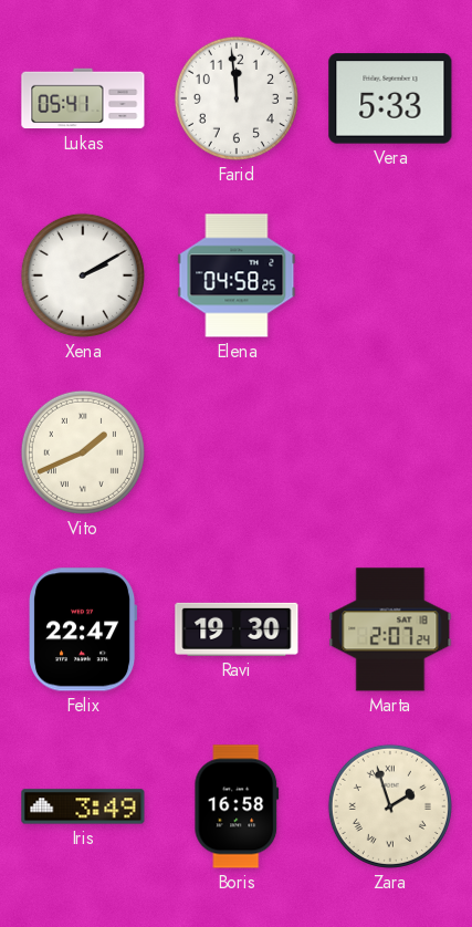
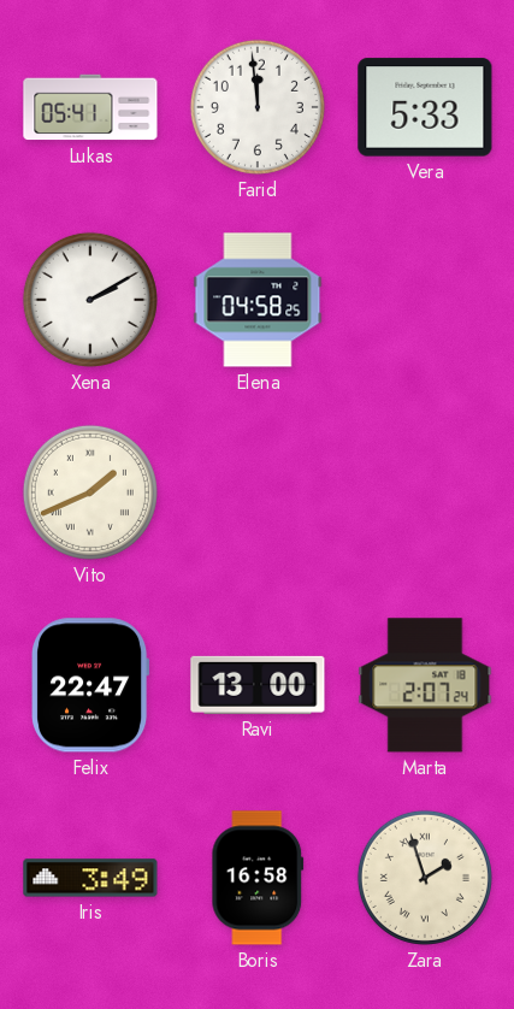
Ravi: 19:30 -> 13:00
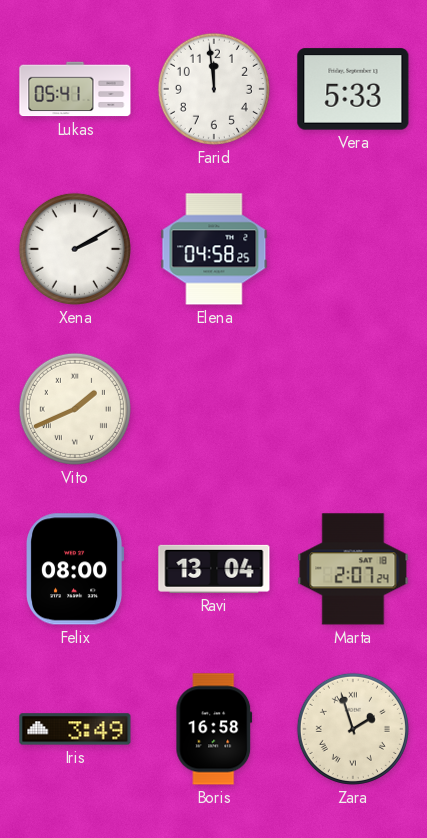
Felix: 22:47 -> 08:00
Ravi: 13:00 -> 13:04
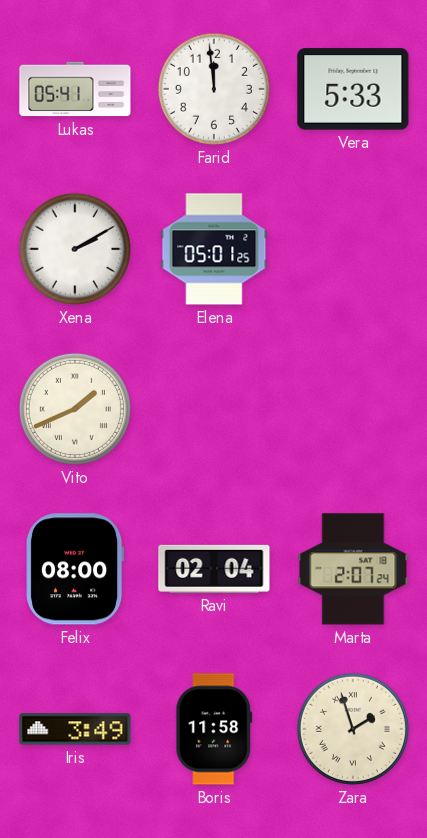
Elena: 04:58 -> 05:01
Ravi: 13:04 -> 02:04
Boris: 16:58 -> 11:58
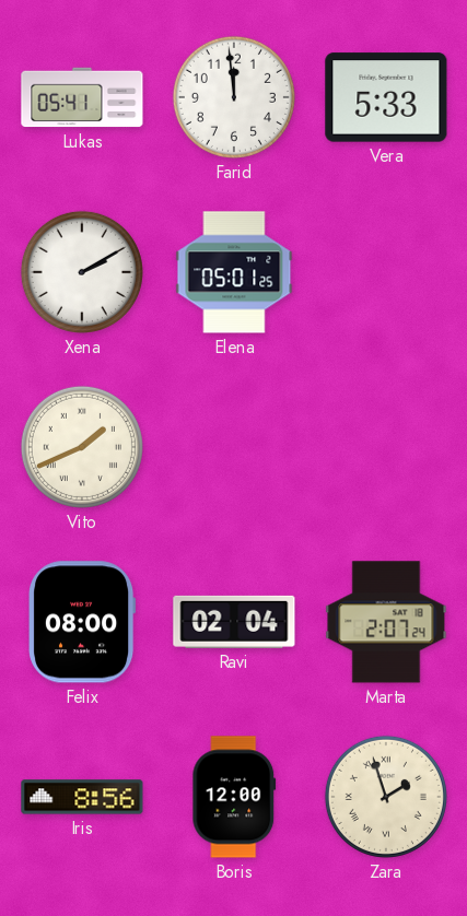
Iris: 3:49 -> 8:56
Boris: 11:58 -> 12:00
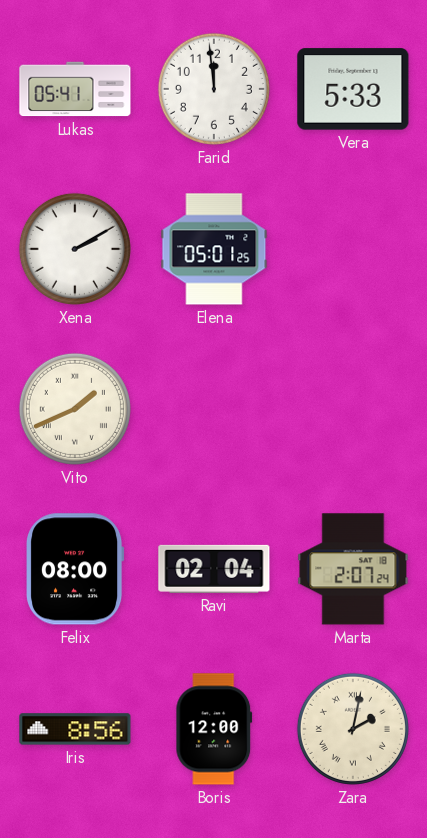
Zara: 1:57 -> 2:02
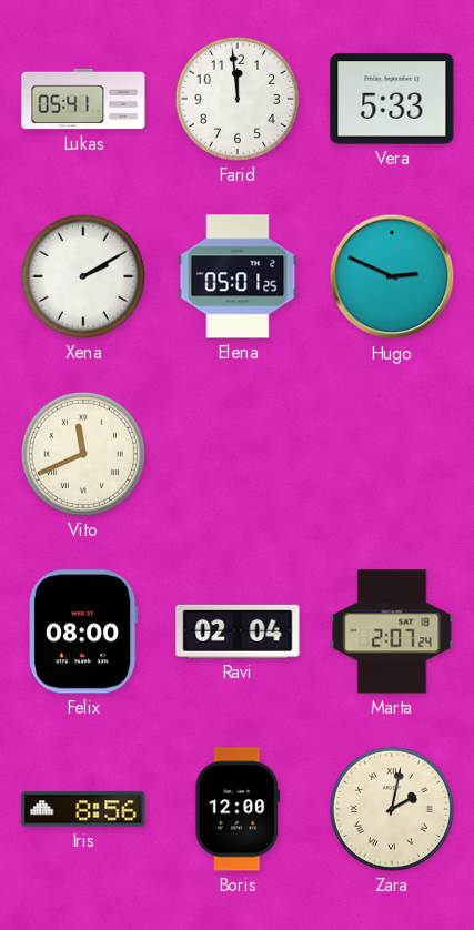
Hugo: none -> 2:49
Vito: 1:41 -> 11:41
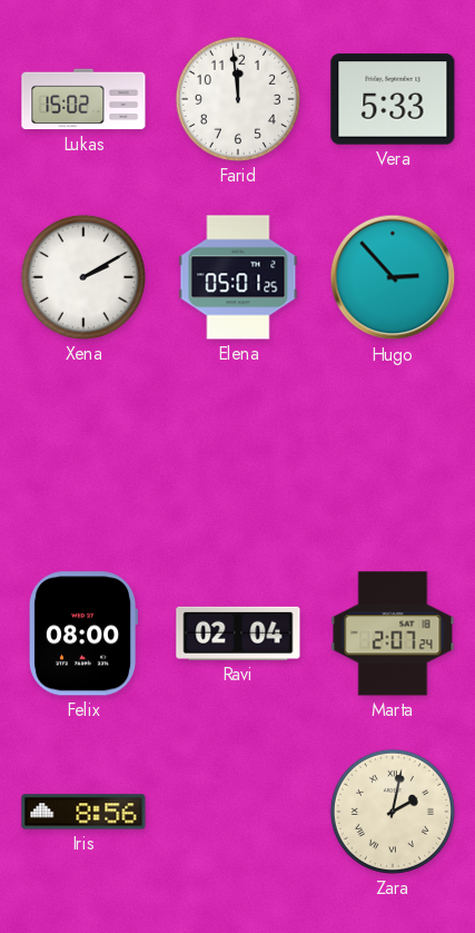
Lukas: 05:41 -> 15:02
Hugo: 2:49 -> 2:53
Vito: 11:41 -> none
Boris: 12:00 -> none
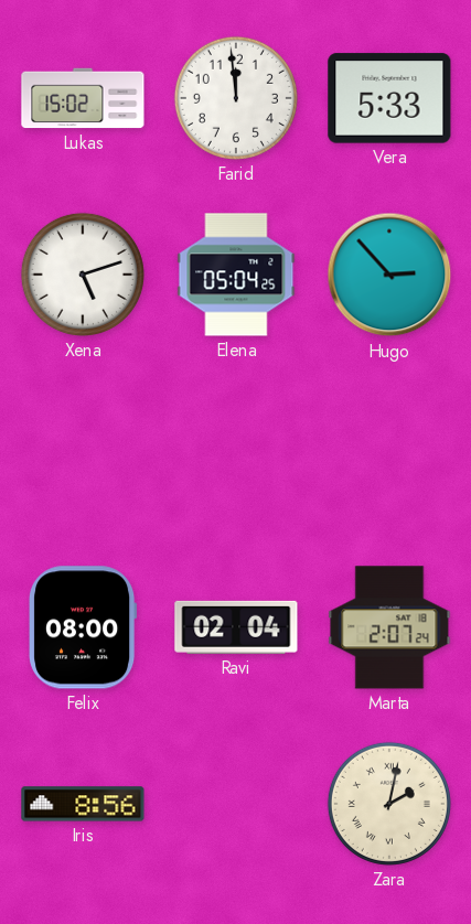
Xena: 2:10 -> 5:12
Elena: 05:01 -> 05:04
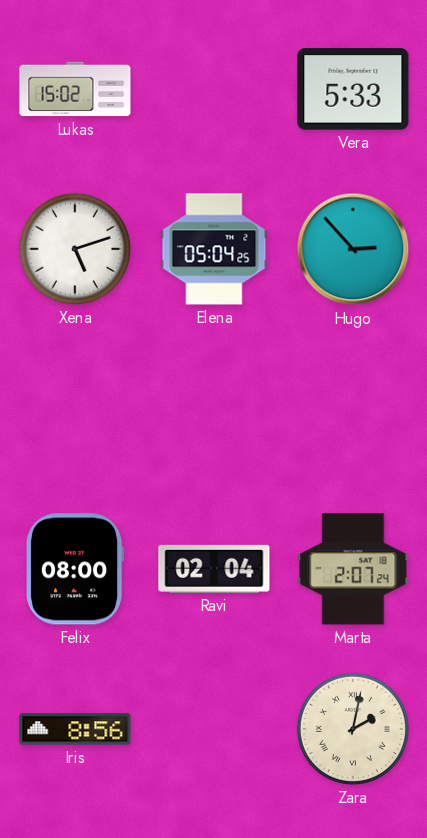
Farid: 11:59 -> none
